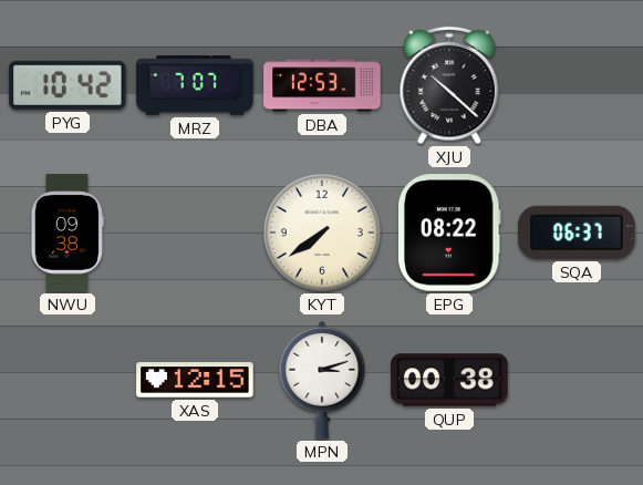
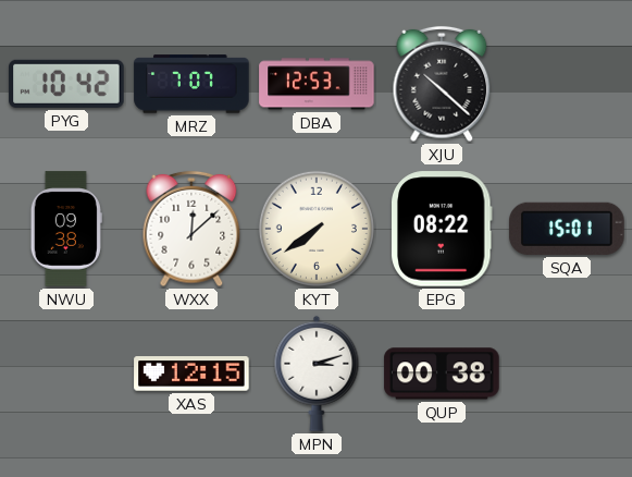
WXX: none -> 12:08
SQA: 06:37 -> 15:01
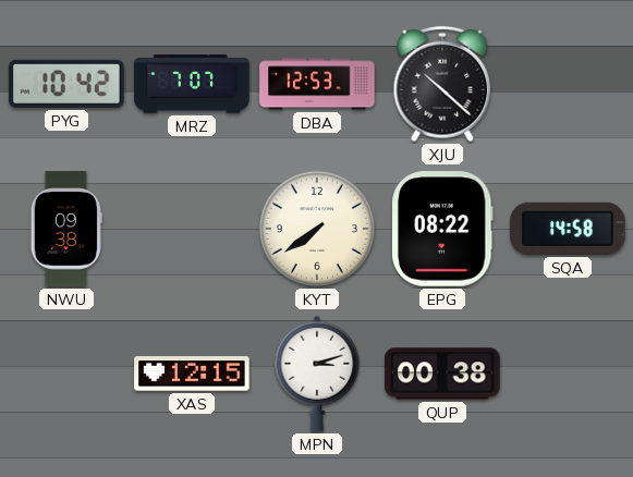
WXX: 12:08 -> none
SQA: 15:01 -> 14:58
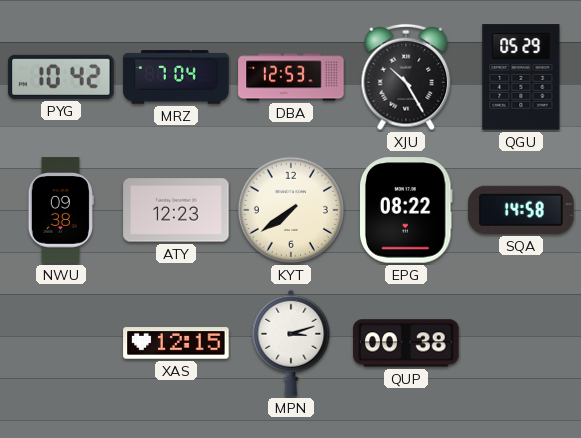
MRZ: 7:07 -> 7:04
XJU: 10:22 -> 10:25
QGU: none -> 05:29
ATY: none -> 12:23
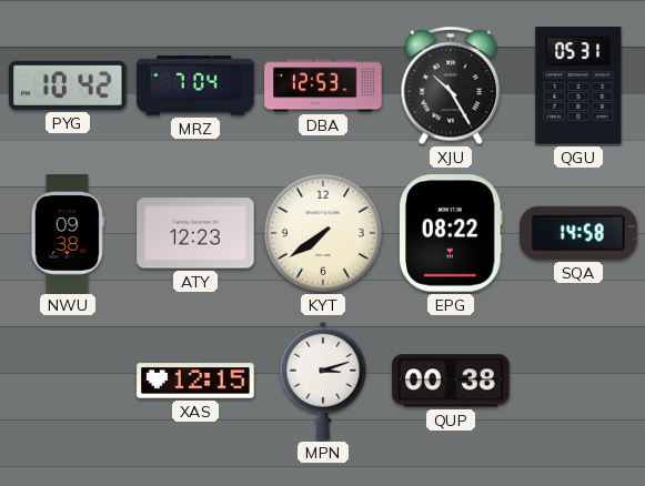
QGU: 05:29 -> 05:31
